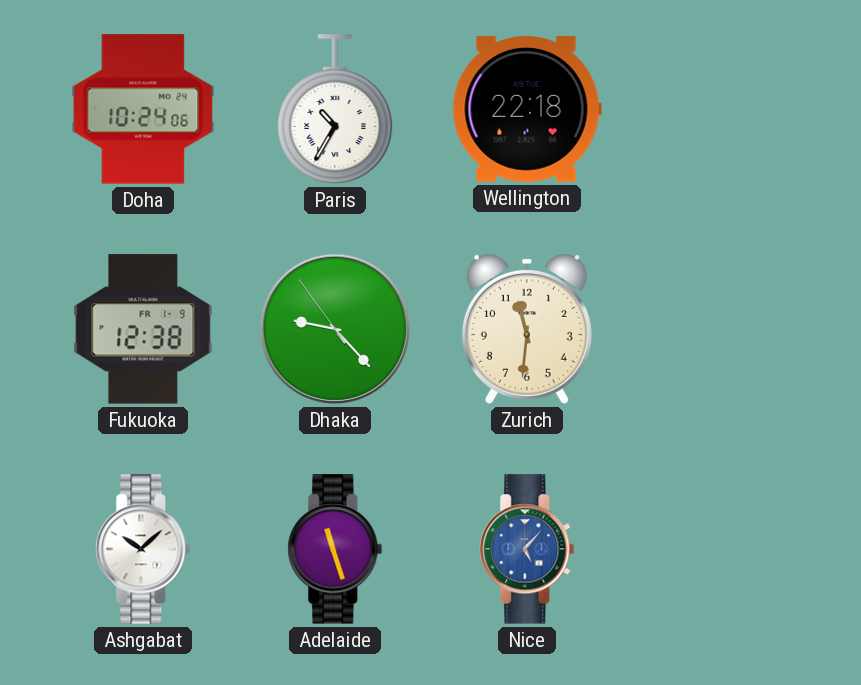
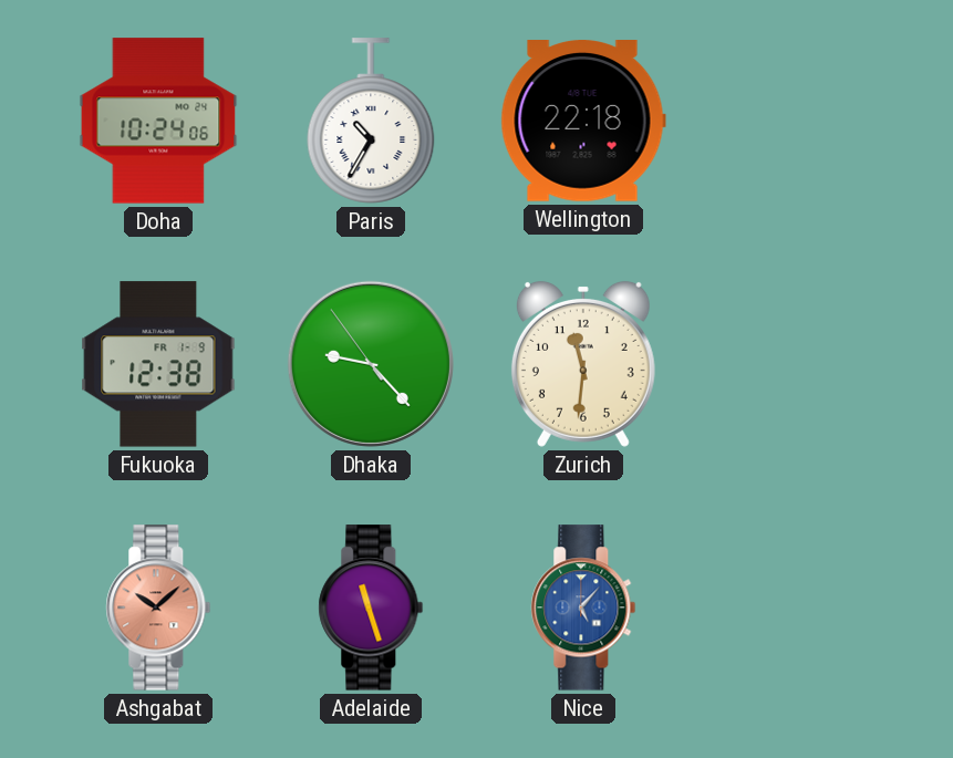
Ashgabat dial: white -> salmon
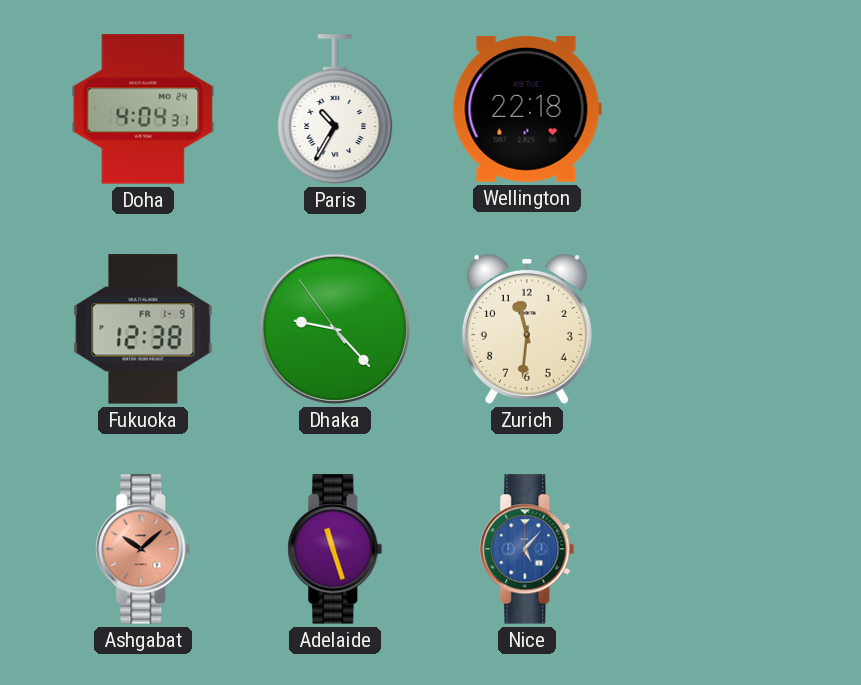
Doha: 10:24 -> 4:04
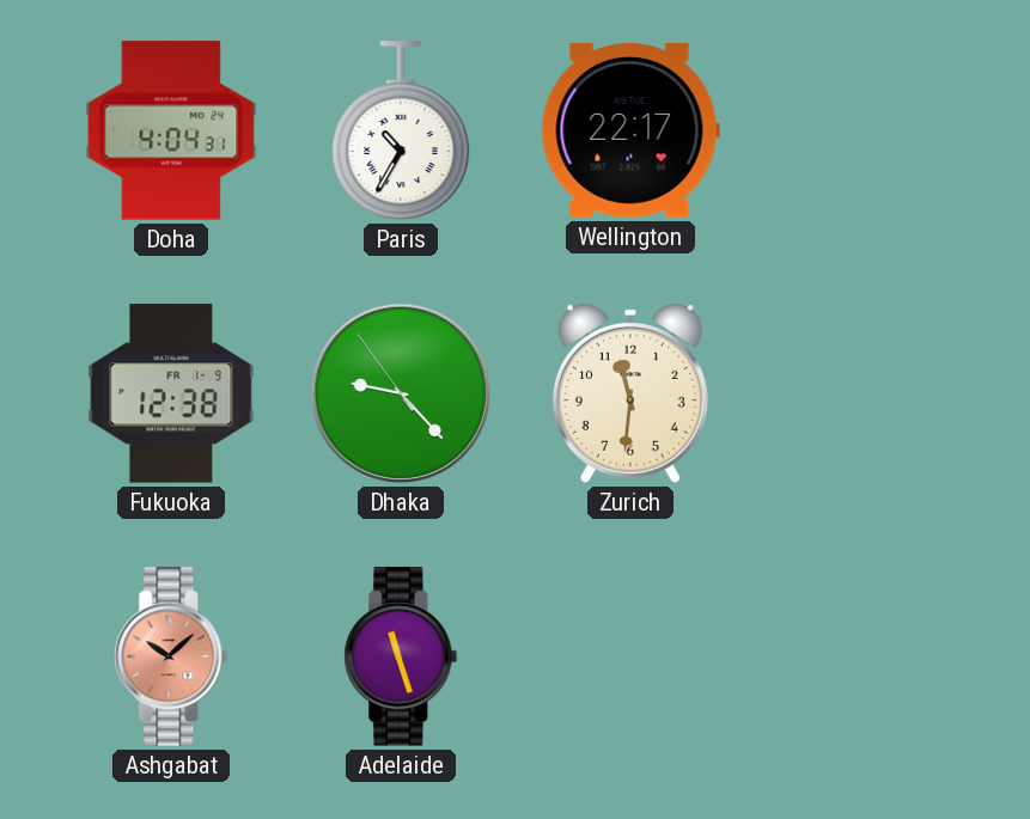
Wellington: 22:18 -> 22:17
Nice: 5:07 -> none
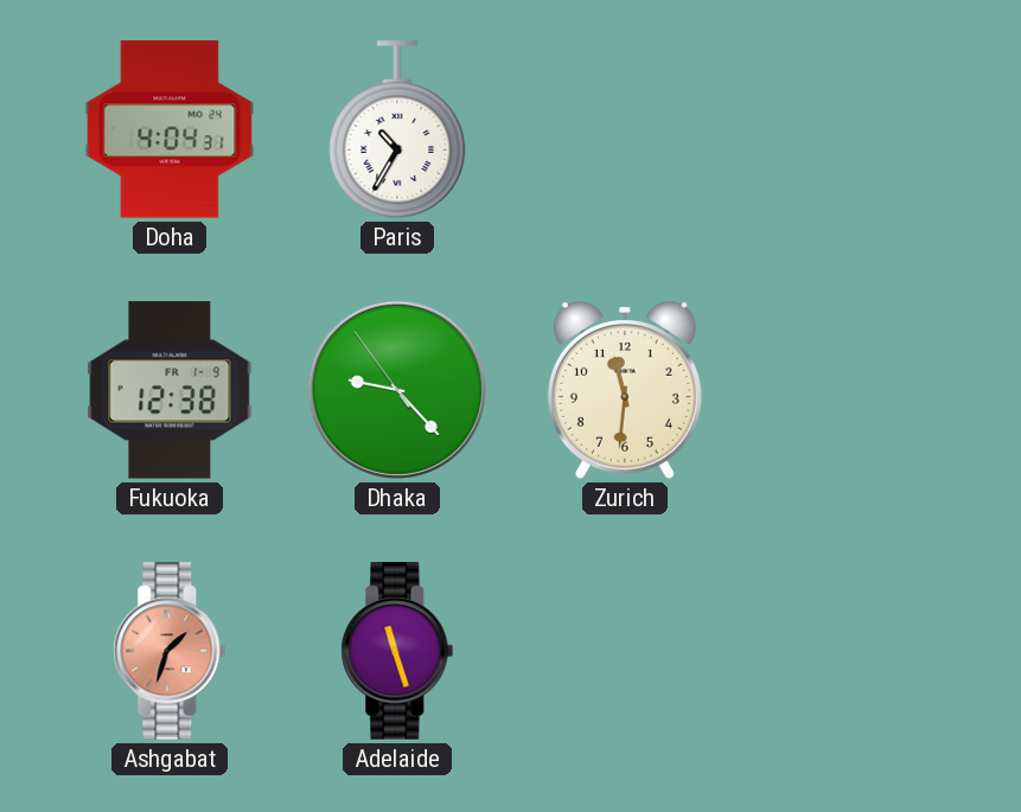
Wellington: 22:17 -> none
Ashgabat: 10:08 -> 1:33
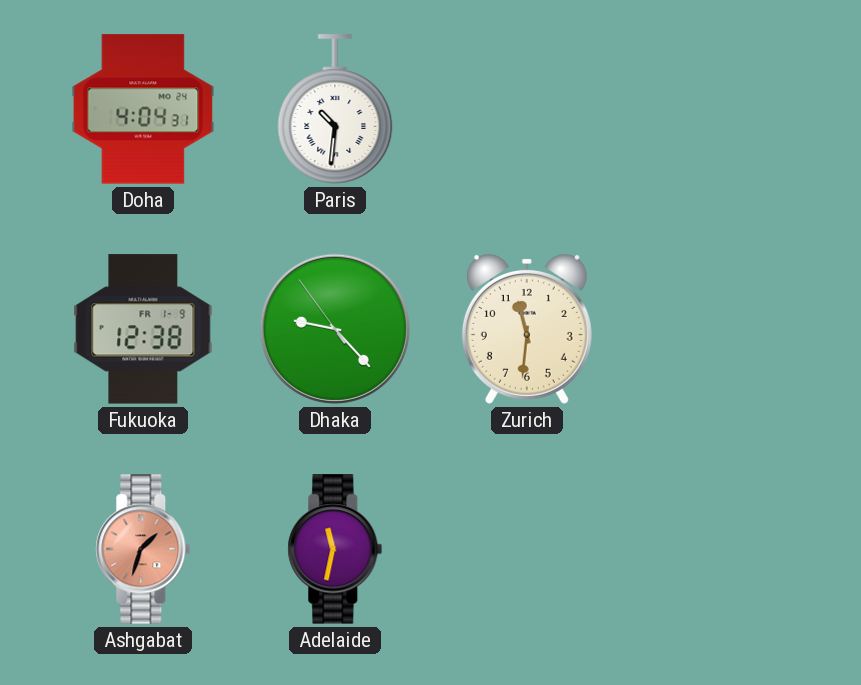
Paris: 10:35 -> 10:31
Adelaide: 11:27 -> 11:32
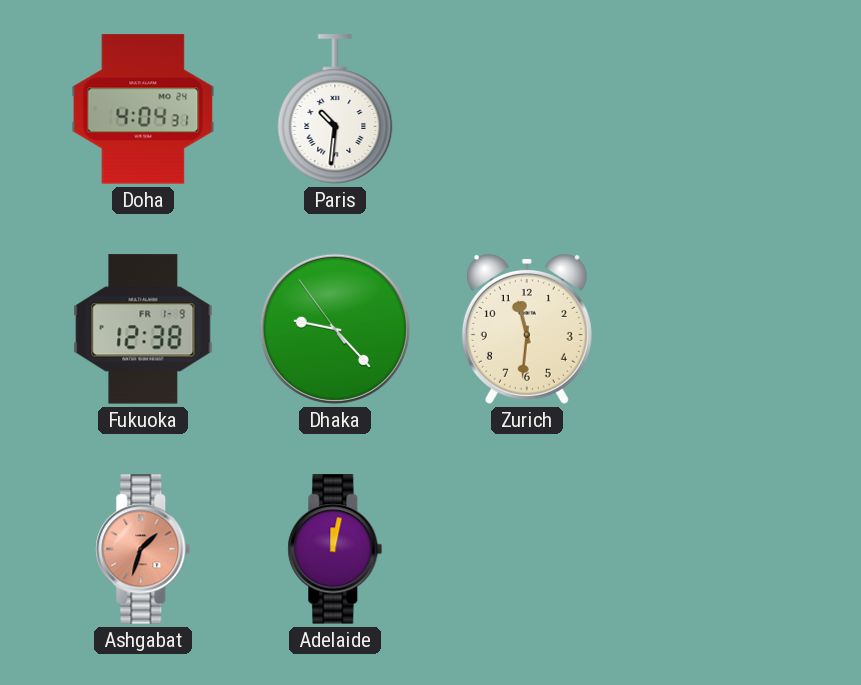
Adelaide: 11:32 -> 12:02
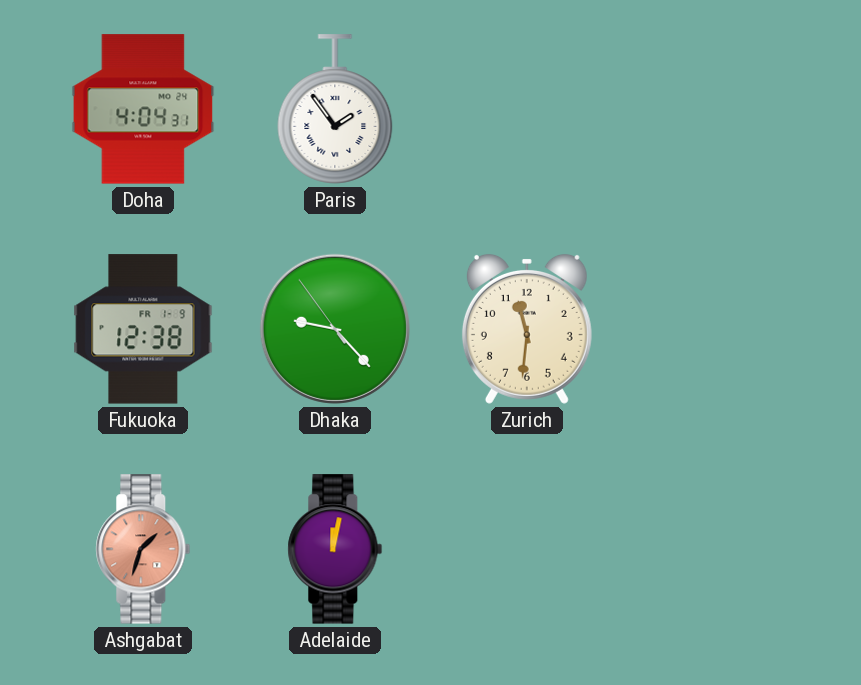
Paris: 10:31 -> 1:54
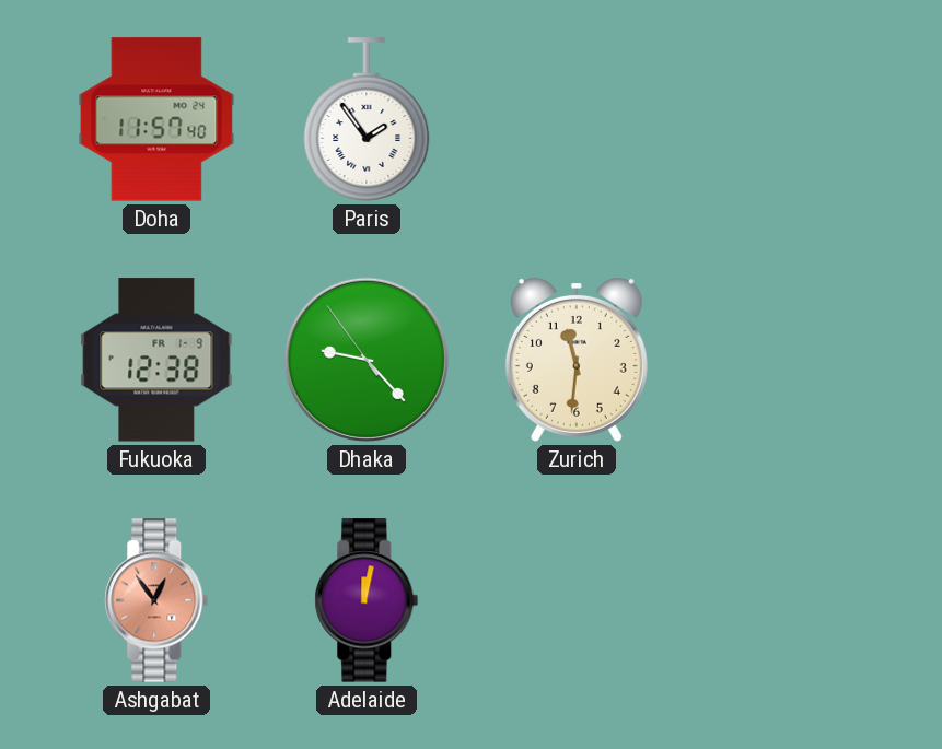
Doha: 4:04 -> 11:57
Ashgabat: 1:33 -> 12:54
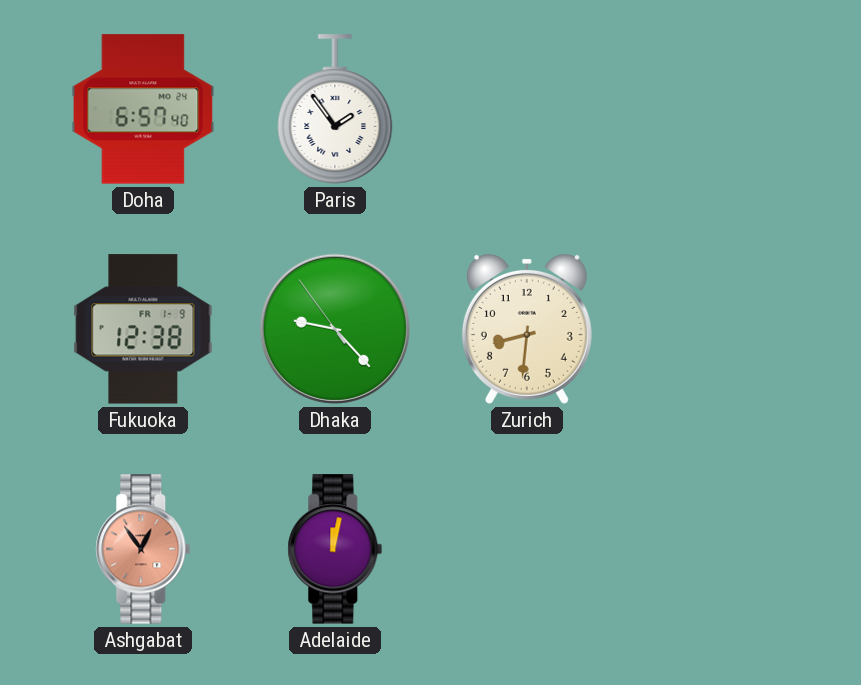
Doha: 11:57 -> 6:57
Zurich: 11:31 -> 8:31
